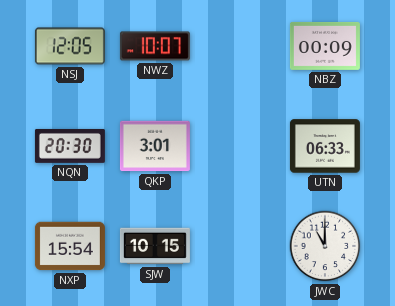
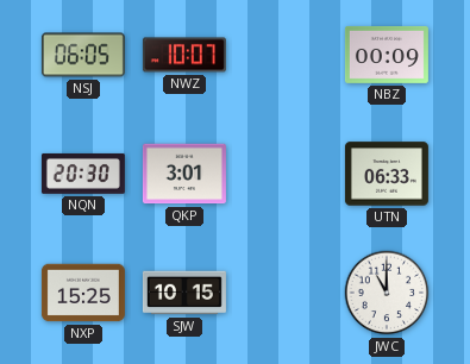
NSJ: 12:05 -> 06:05
NXP: 15:54 -> 15:25
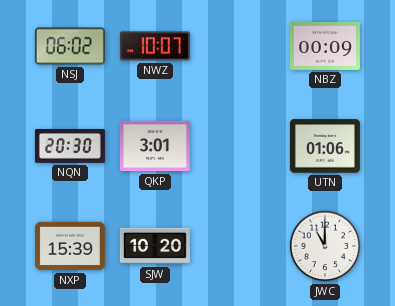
NSJ: 06:05 -> 06:02
UTN: 06:33 -> 01:06
NXP: 15:25 -> 15:39
SJW: 10:15 -> 10:20
